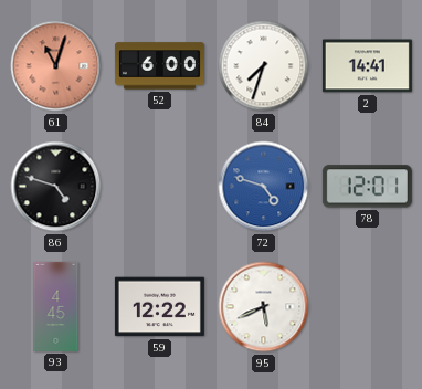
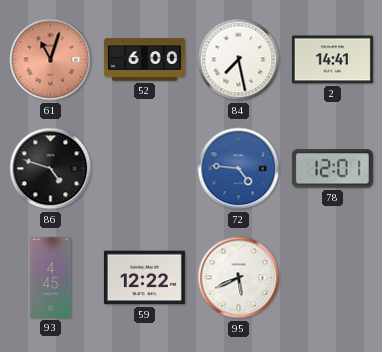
84: 7:33 -> 7:28
72: 4:48 -> 4:46
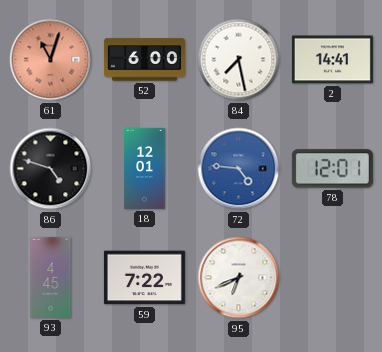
18: none -> 12:01
59: 12:22 -> 7:22
95: 5:41 -> 6:41
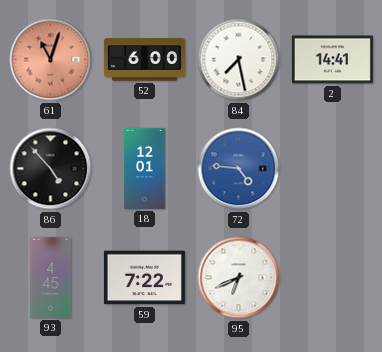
86: 4:48 -> 4:53
78: 12:01 -> none
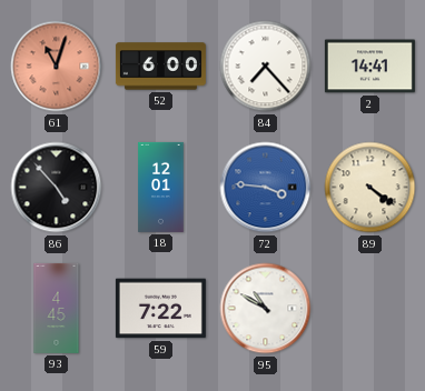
84: 7:28 -> 7:23
72: 4:46 -> 3:46
89: none -> 4:21
95: 6:41 -> 10:50
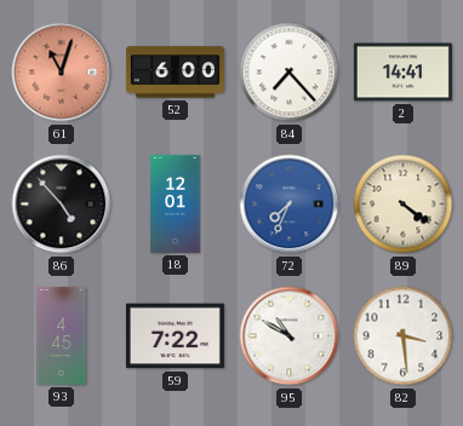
72: 3:46 -> 7:34
82: none -> 3:29
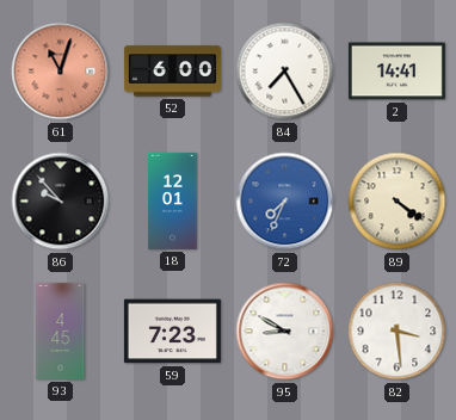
84: 7:23 -> 7:25
86: 4:53 -> 9:53
59: 7:22 -> 7:23
95: 10:50 -> 8:50
